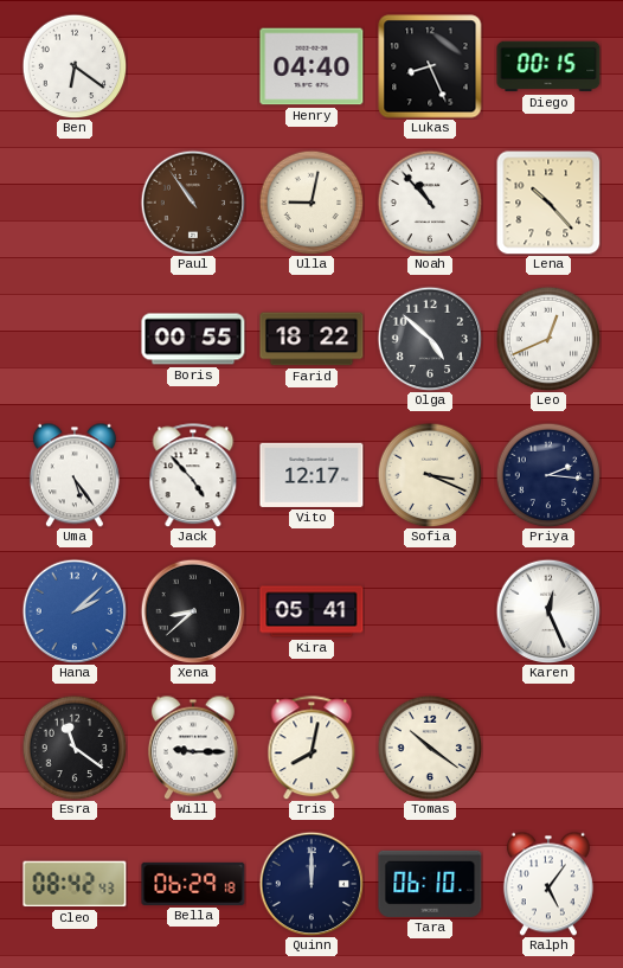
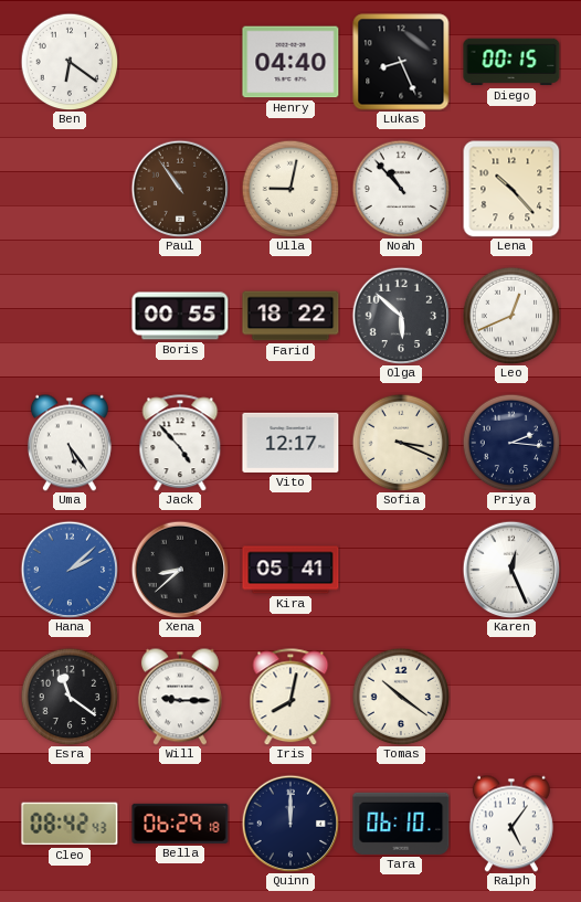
Olga: 4:52 -> 5:52
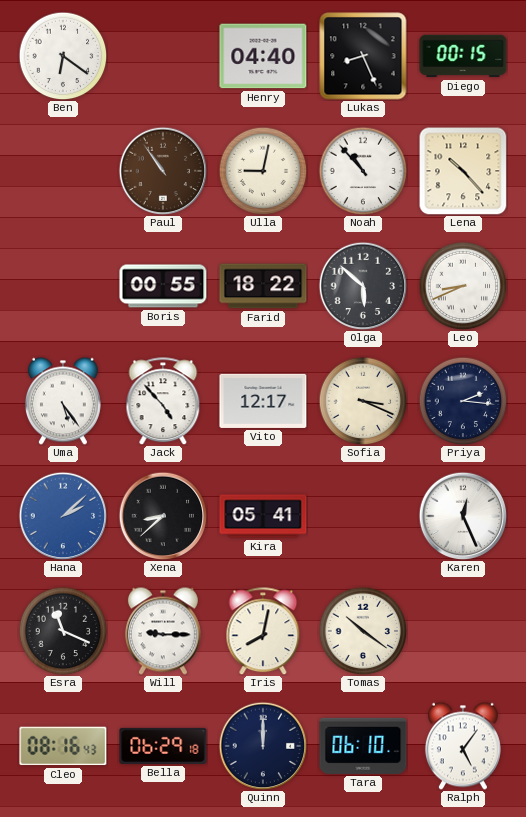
Leo: 12:41 -> 8:41
Esra: 11:21 -> 11:19
Cleo: 08:42 -> 08:16
